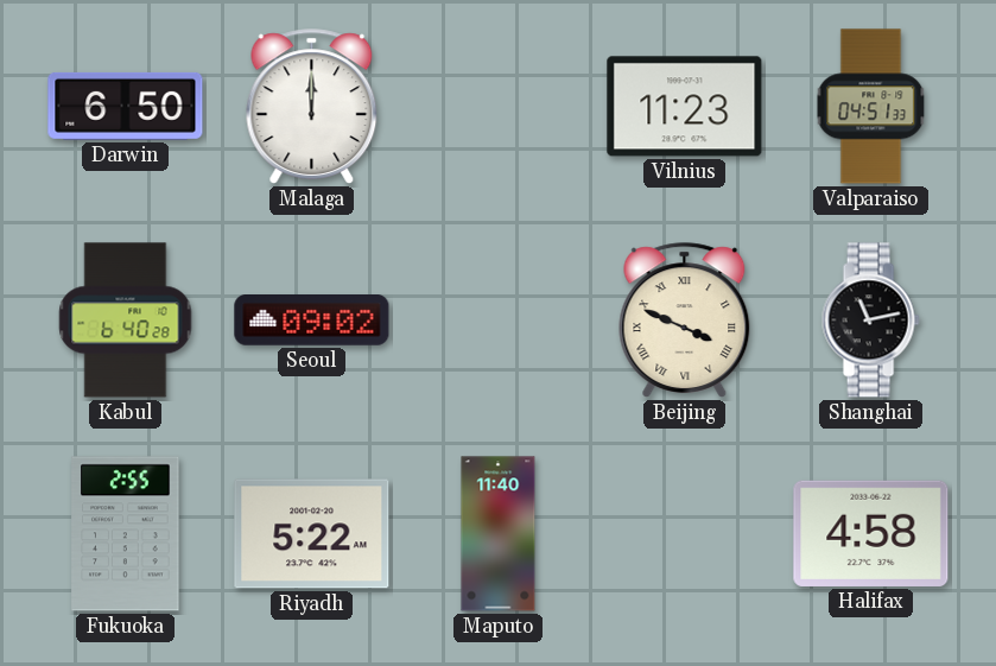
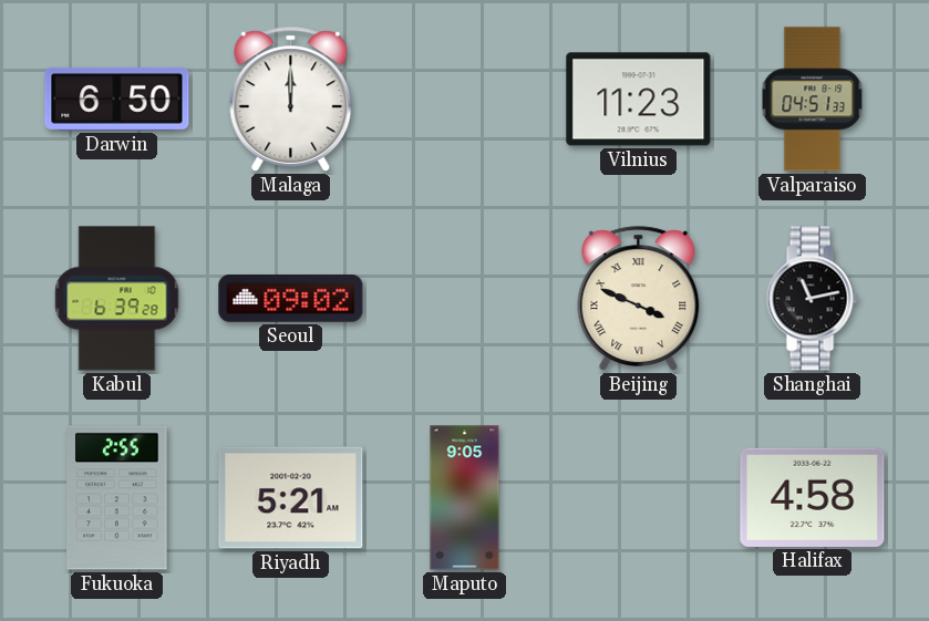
Kabul: 6:40 -> 6:39
Riyadh: 5:22 -> 5:21
Maputo: 11:40 -> 9:05
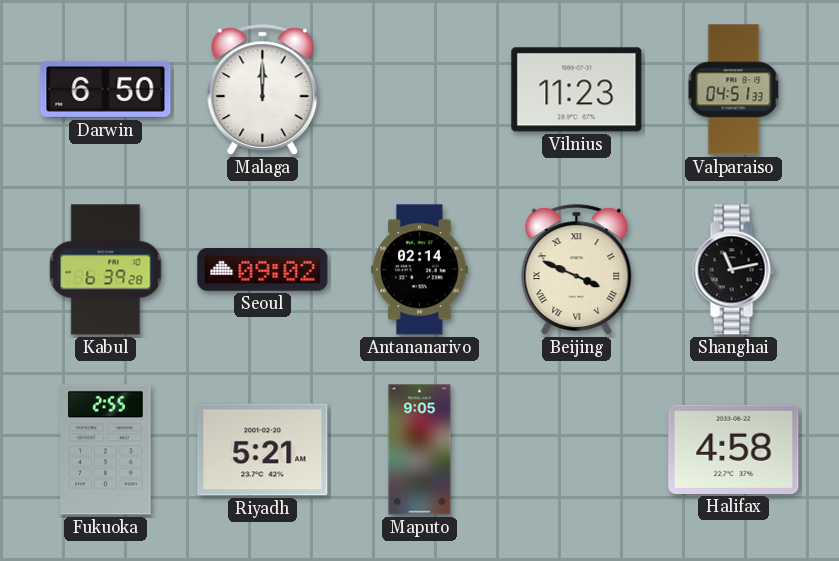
Antananarivo: none -> 02:14
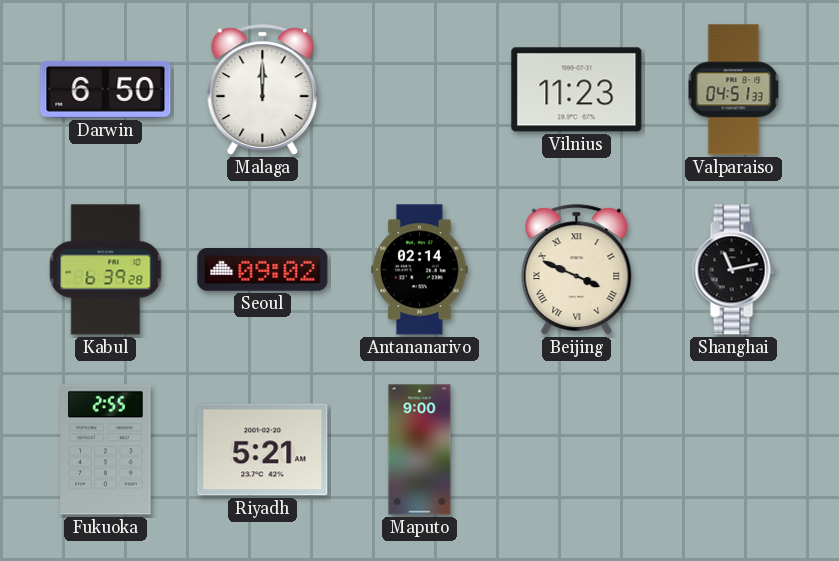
Maputo: 9:05 -> 9:00
Halifax: 4:58 -> none
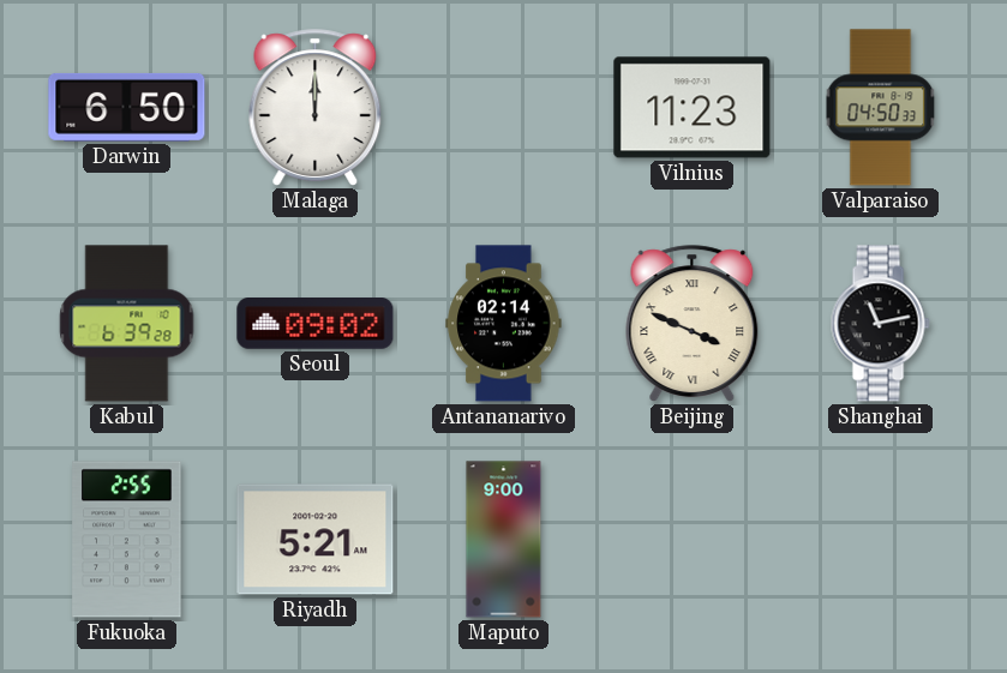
Valparaiso: 04:51 -> 04:50
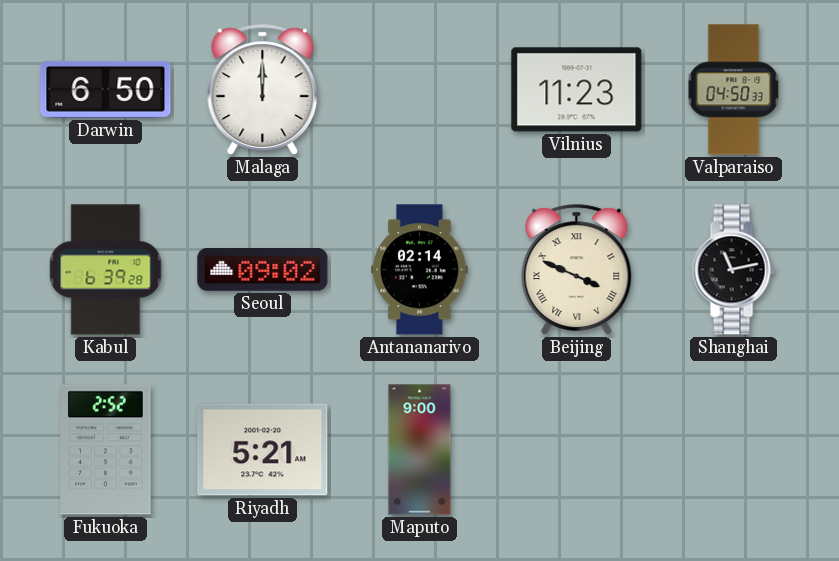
Fukuoka: 2:55 -> 2:52
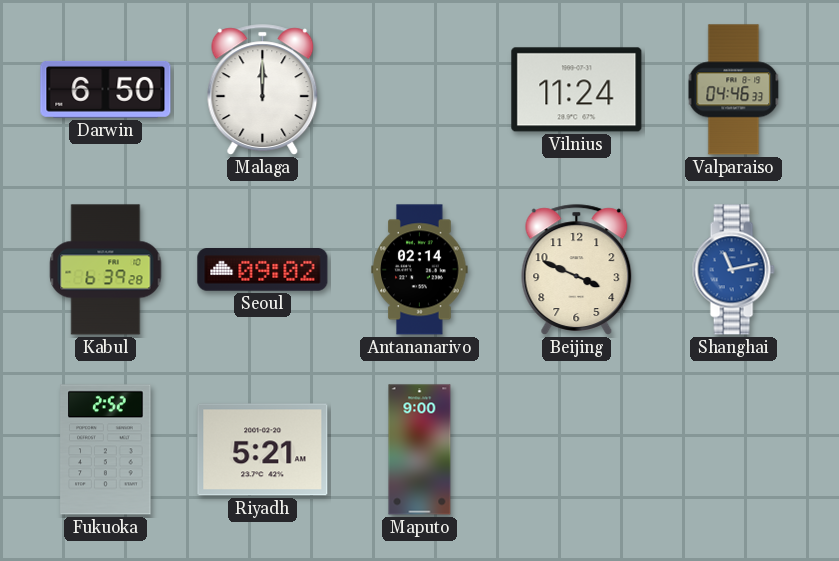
Vilnius: 11:23 -> 11:24
Valparaiso: 04:50 -> 04:46
Beijing numerals: Roman -> Arabic
Shanghai dial: black -> blue
